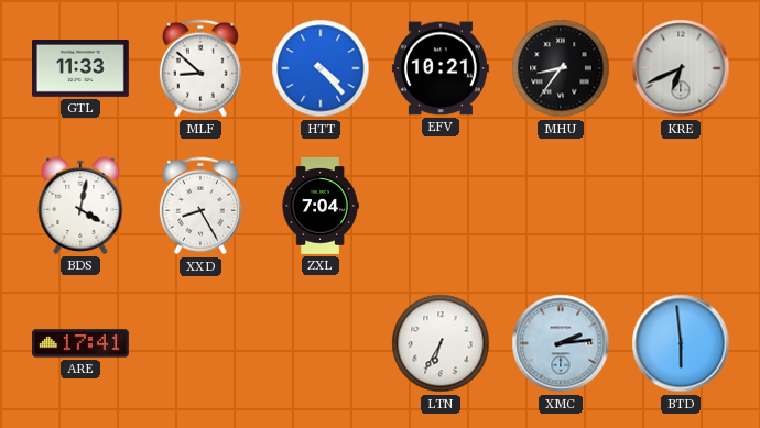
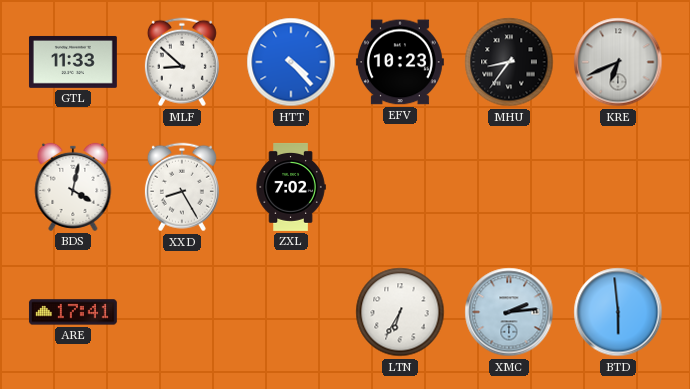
EFV: 10:21 -> 10:23
ZXL: 7:04 -> 7:02
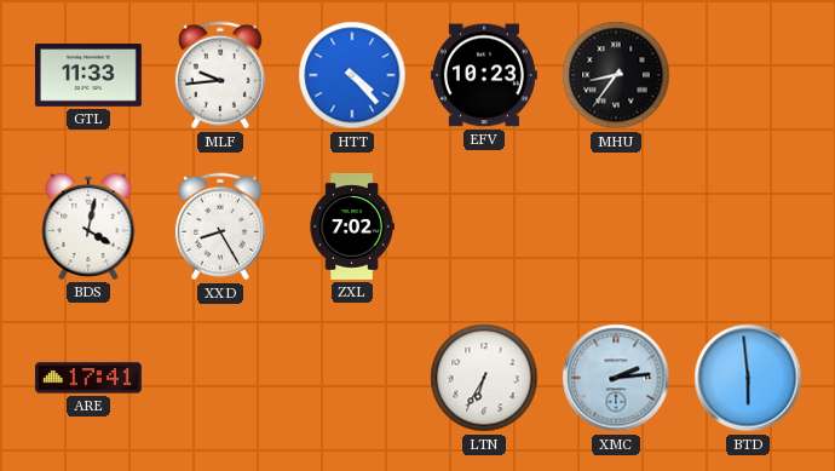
MLF: 8:52 -> 9:44
KRE: 6:41 -> none
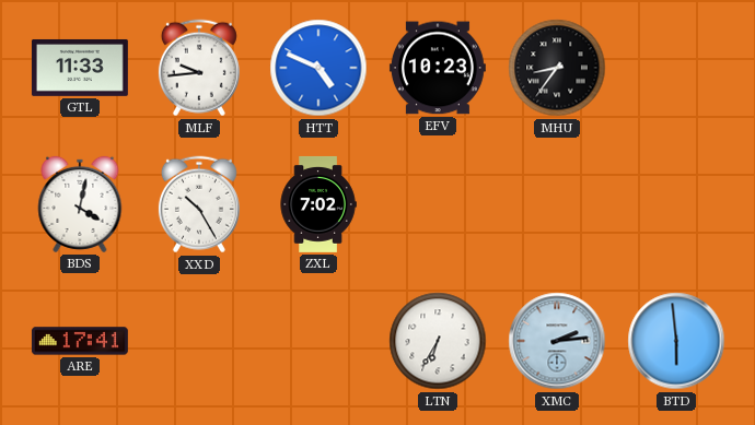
HTT: 4:23 -> 4:49
XXD: 8:25 -> 10:25
